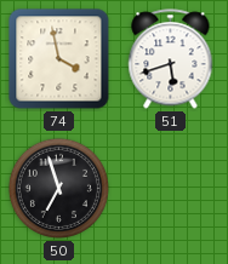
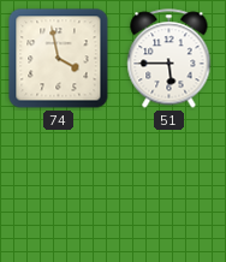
51: 5:42 -> 5:45
50: 6:57 -> none
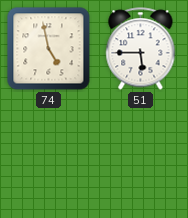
74: 3:58 -> 4:58
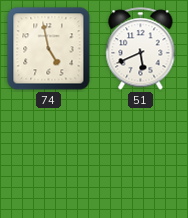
51: 5:45 -> 5:41
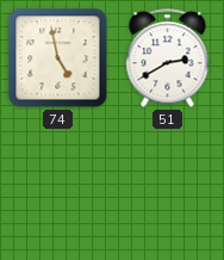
51: 5:41 -> 2:40
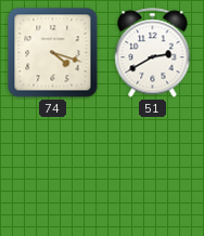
74: 4:58 -> 4:18
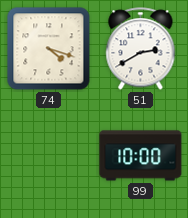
99: none -> 10:00
